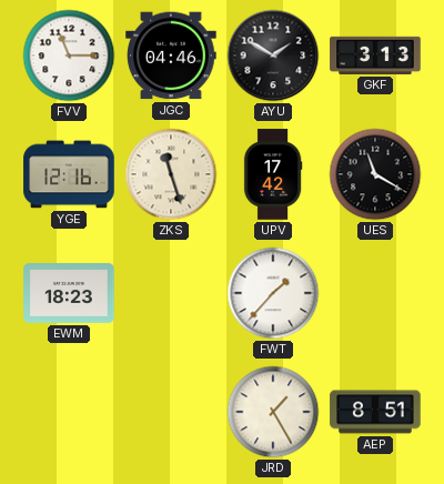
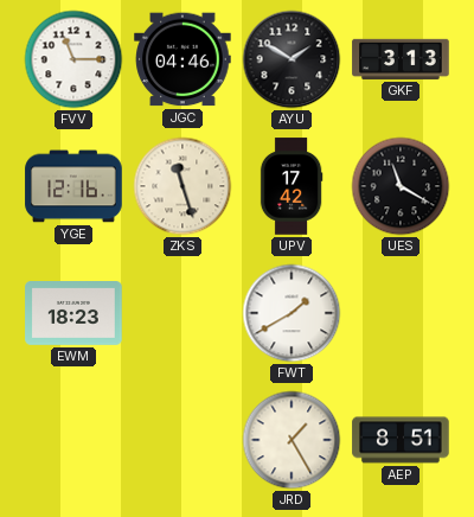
FWT: 1:37 -> 1:40
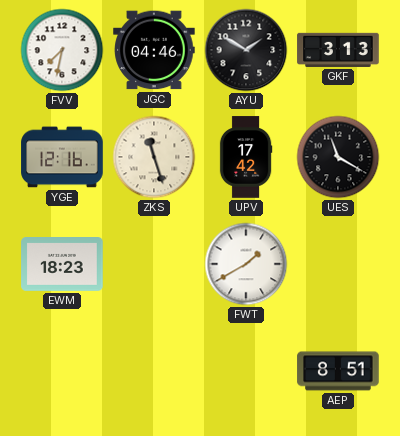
FVV: 11:15 -> 7:32
JRD: 1:25 -> none
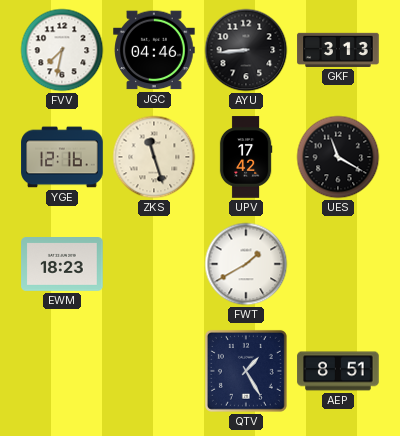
AYU: 1:50 -> 8:44
QTV: none -> 1:25
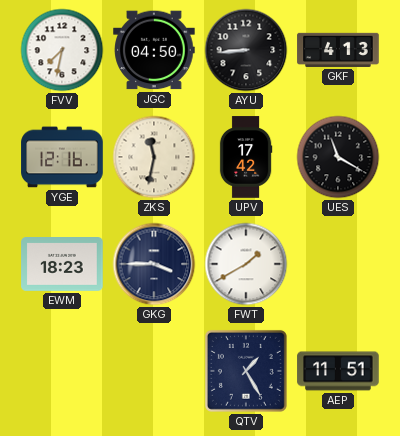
JGC: 04:46 -> 04:50
GKF: 3:13 -> 4:13
ZKS: 11:27 -> 11:32
GKG: none -> 3:45
AEP: 8:51 -> 11:51
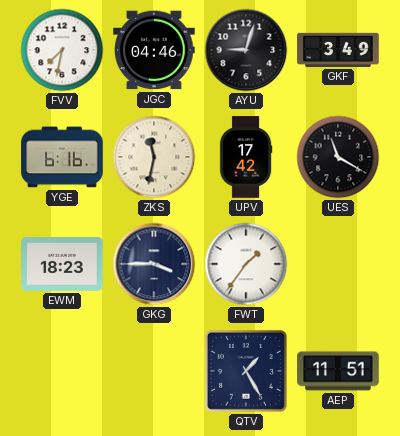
JGC: 04:50 -> 04:46
AYU: 8:44 -> 9:03
GKF: 4:13 -> 3:49
YGE: 12:16 -> 6:16
FWT: 1:40 -> 1:36
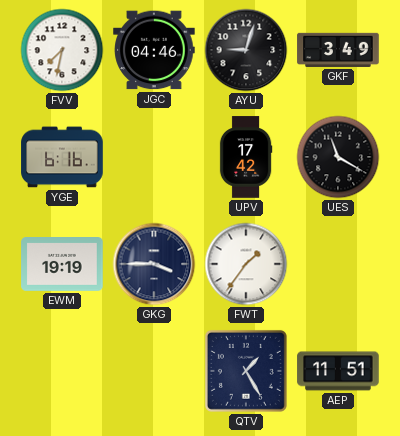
ZKS: 11:32 -> none
EWM: 18:23 -> 19:19
